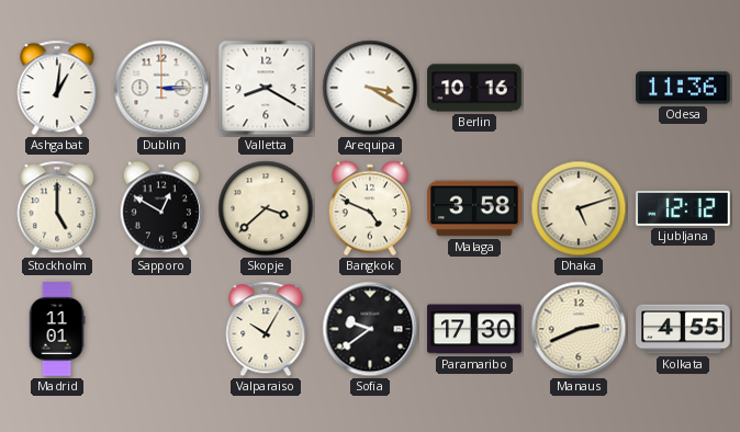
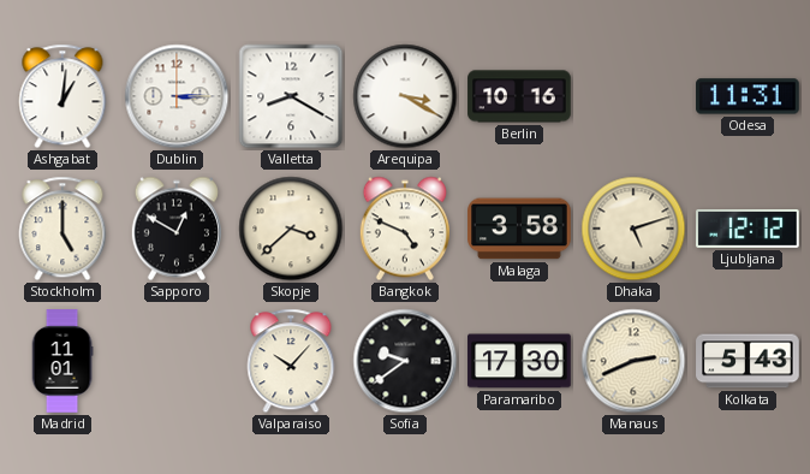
Odesa: 11:36 -> 11:31
Valparaiso: 10:05 -> 10:07
Kolkata: 4:55 -> 5:43
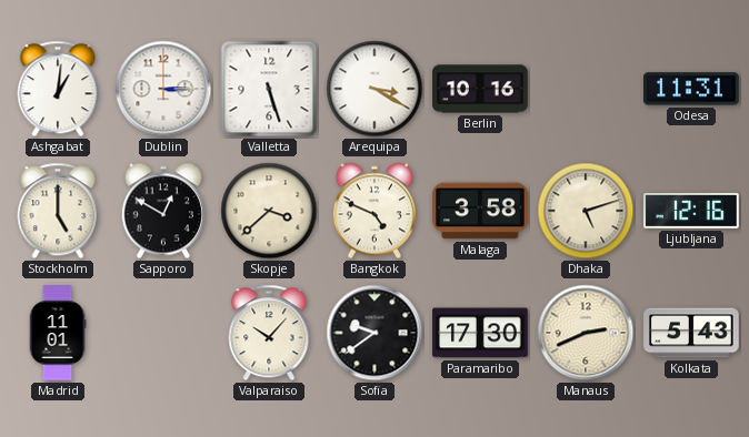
Valletta: 8:20 -> 5:27
Ljubljana: 12:12 -> 12:16
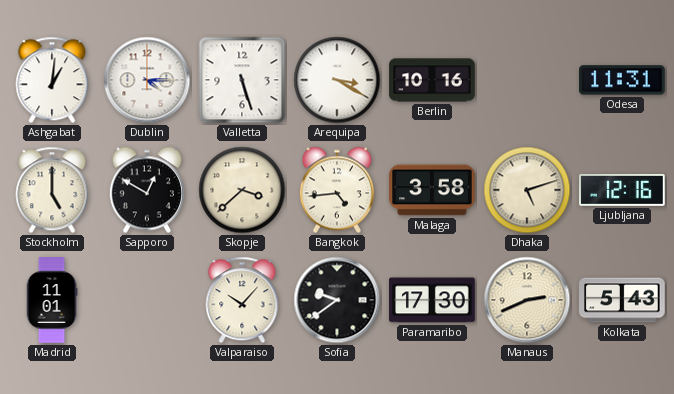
Dublin: 3:15 -> 4:15
Bangkok: 4:49 -> 4:44
